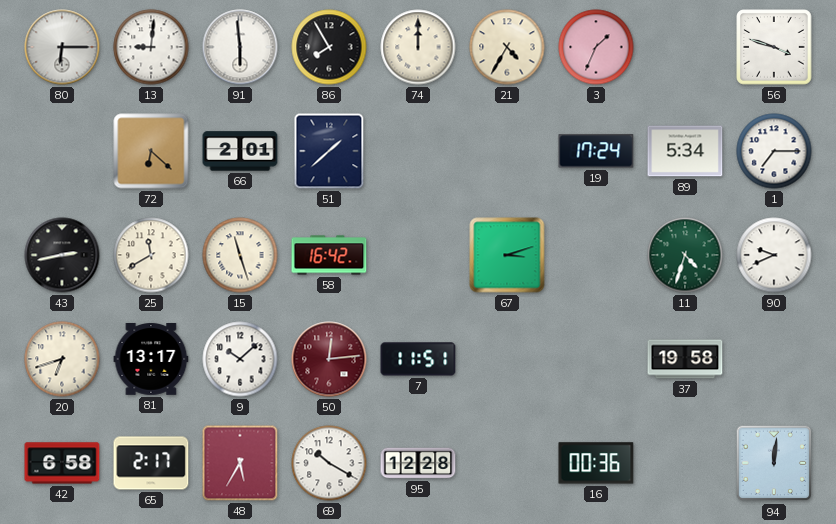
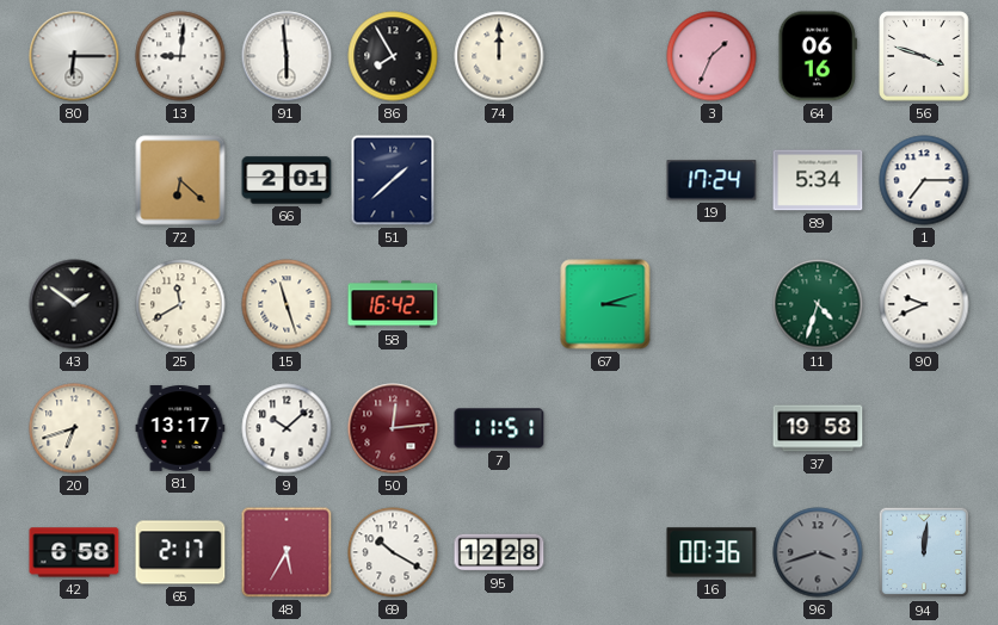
21: 4:35 -> none
64: none -> 06:16
43: 2:43 -> 1:51
96: none -> 3:42
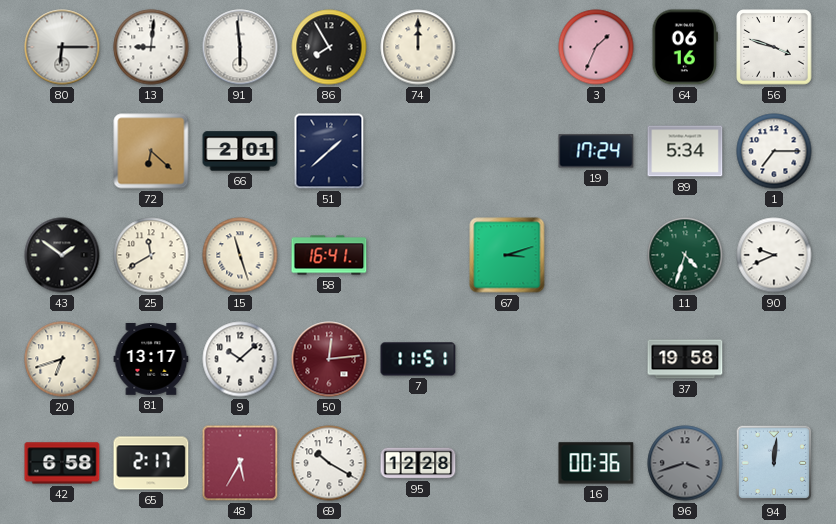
58: 16:42 -> 16:41
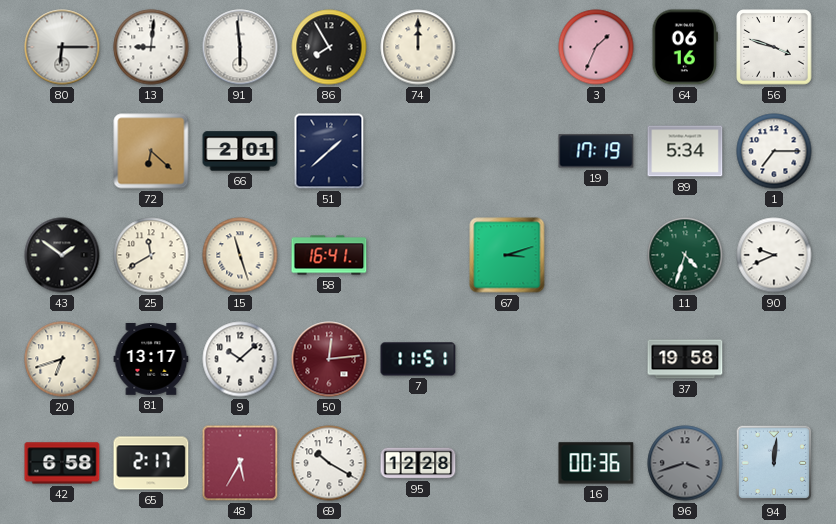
19: 17:24 -> 17:19
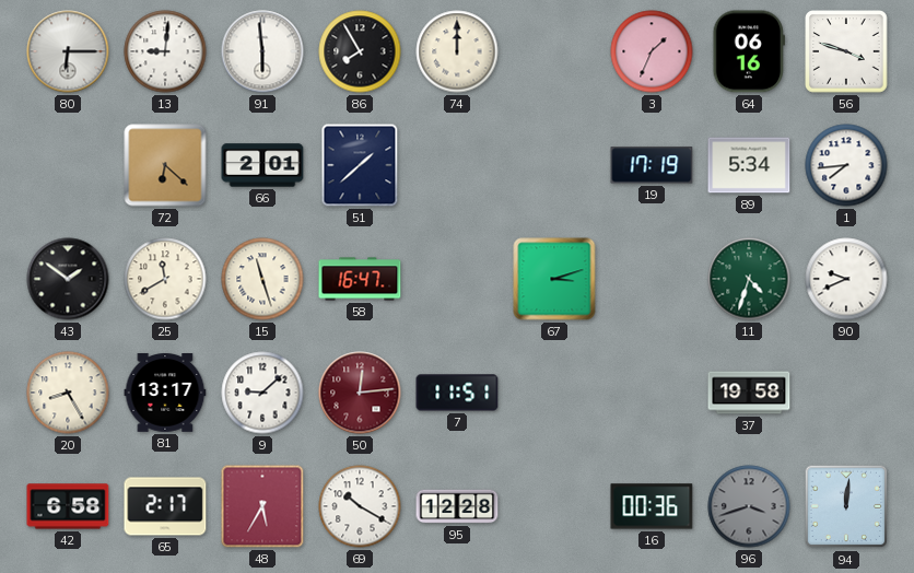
1: 7:15 -> 7:44
58: 16:41 -> 16:47
20: 6:42 -> 8:25
9: 10:08 -> 9:08
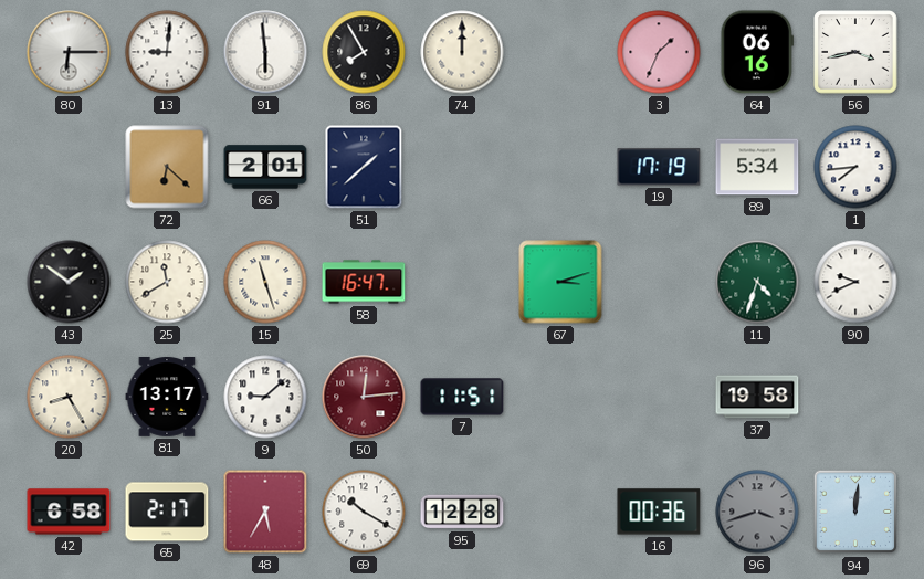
56: 3:48 -> 3:43
